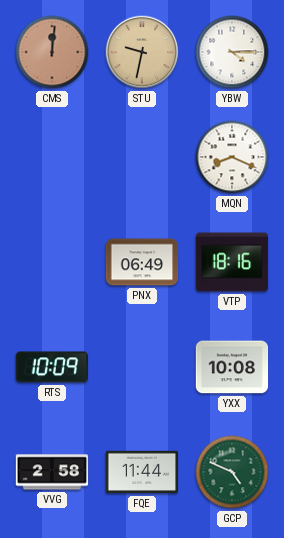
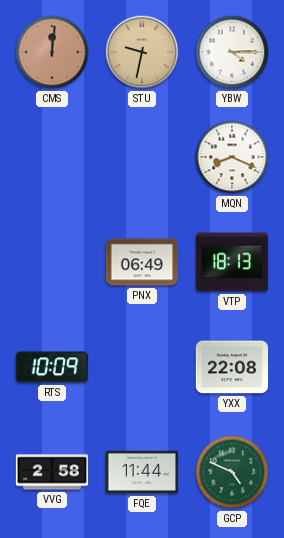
VTP: 18:16 -> 18:13
YXX: 10:08 -> 22:08
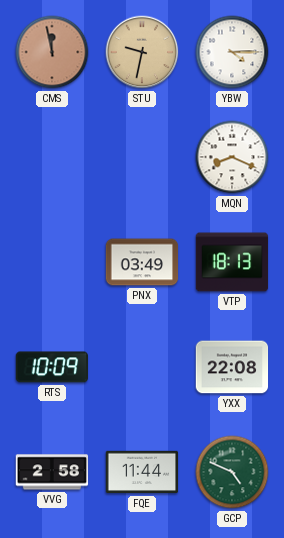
CMS: 12:01 -> 11:58
PNX: 06:49 -> 03:49
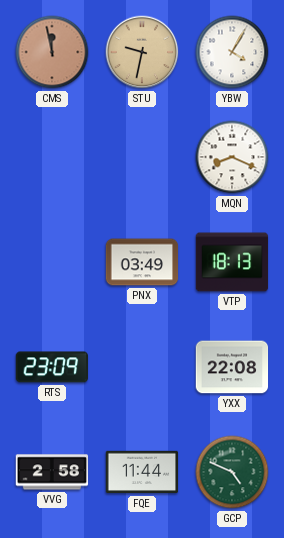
YBW: 4:15 -> 4:05
RTS: 10:09 -> 23:09
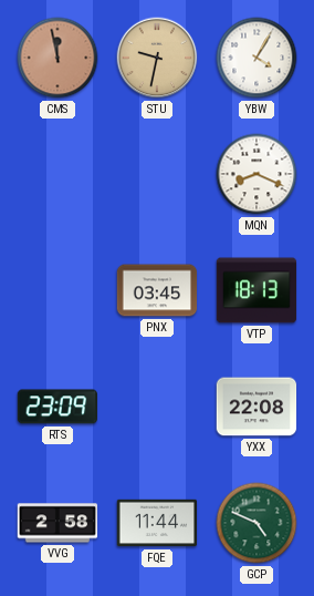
PNX: 03:49 -> 03:45
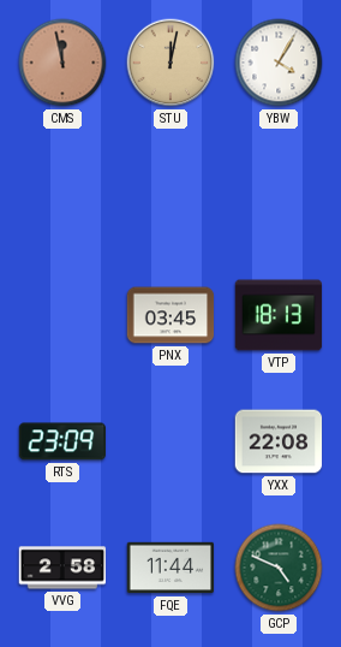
STU: 9:32 -> 12:02
MQN: 8:19 -> none
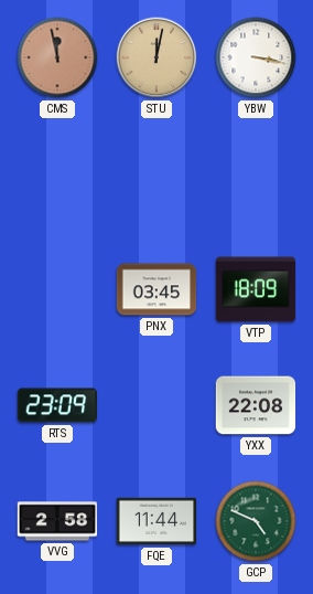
YBW: 4:05 -> 3:17
VTP: 18:13 -> 18:09
